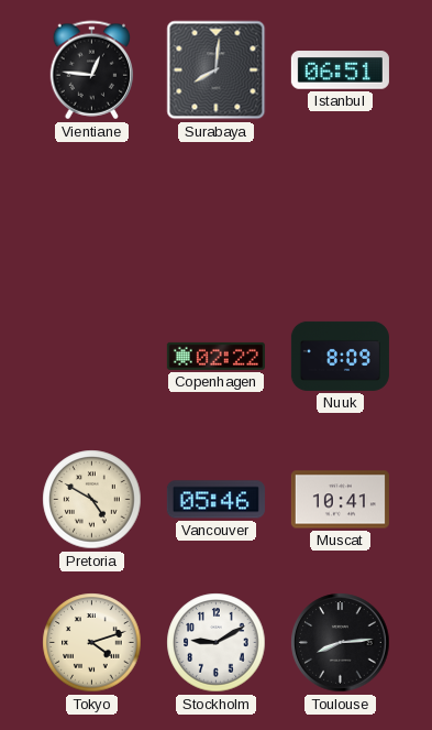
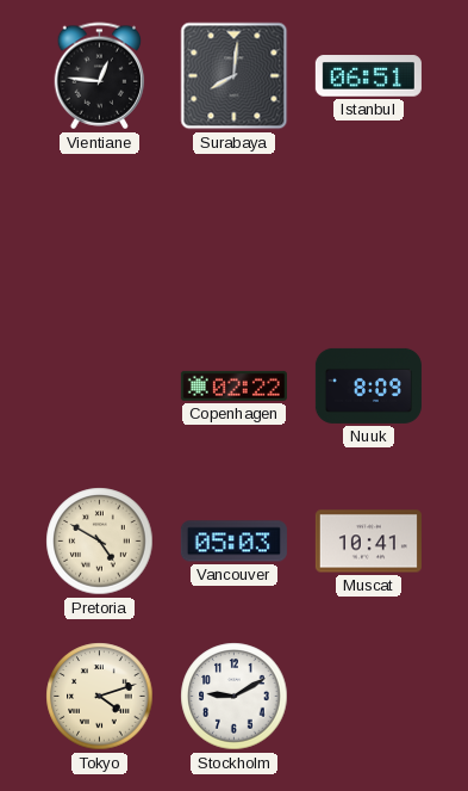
Vancouver: 05:46 -> 05:03
Toulouse: 8:14 -> none
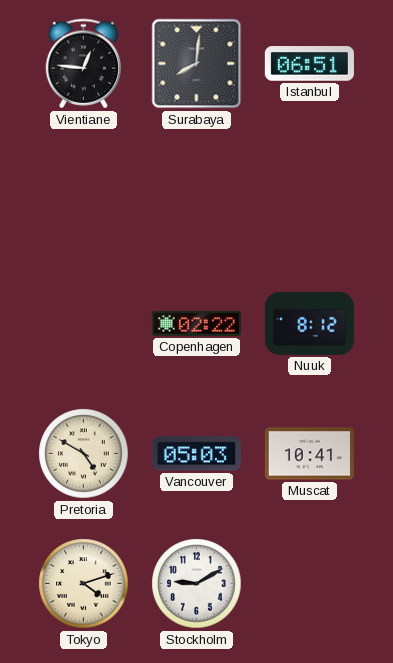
Nuuk: 8:09 -> 8:12
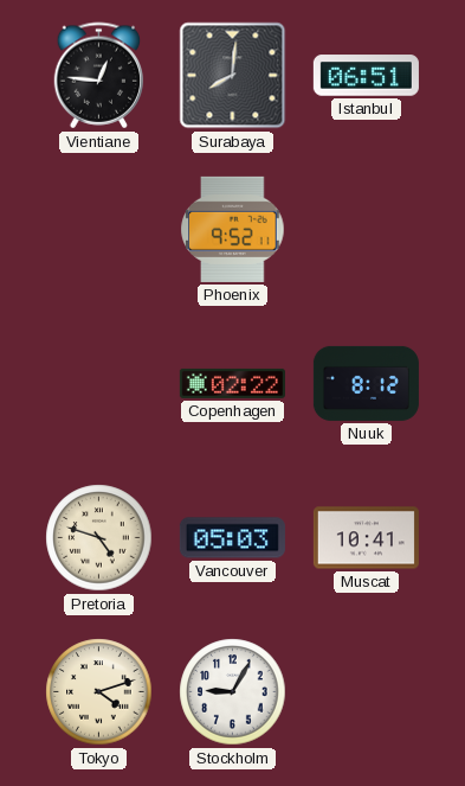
Phoenix: none -> 9:52
Pretoria: 4:50 -> 4:48
Stockholm: 9:10 -> 9:05
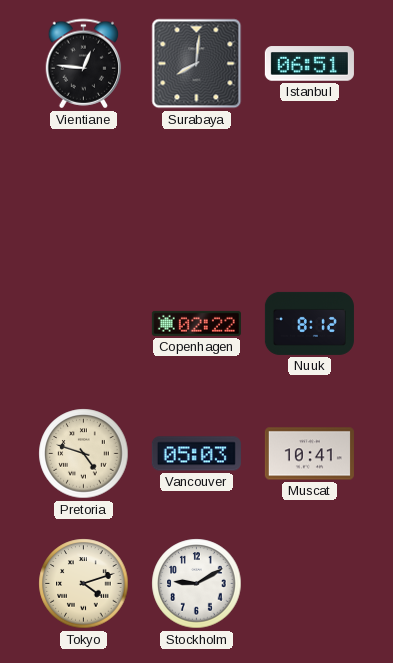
Phoenix: 9:52 -> none
Stockholm: 9:05 -> 9:10
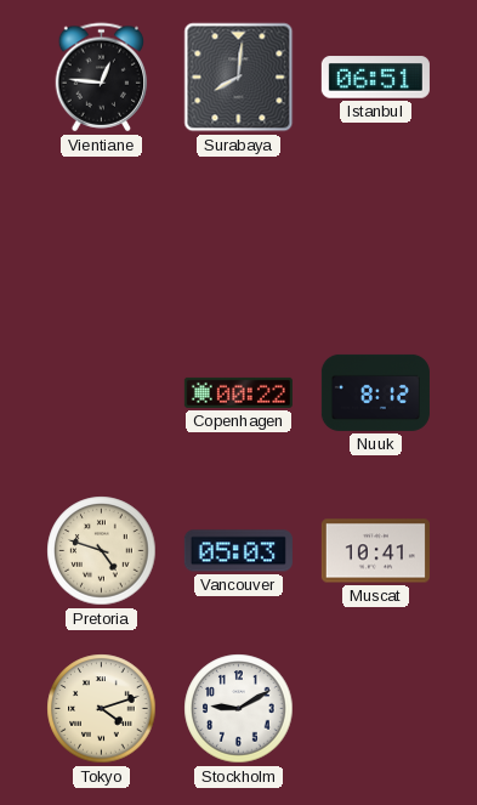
Copenhagen: 02:22 -> 00:22
